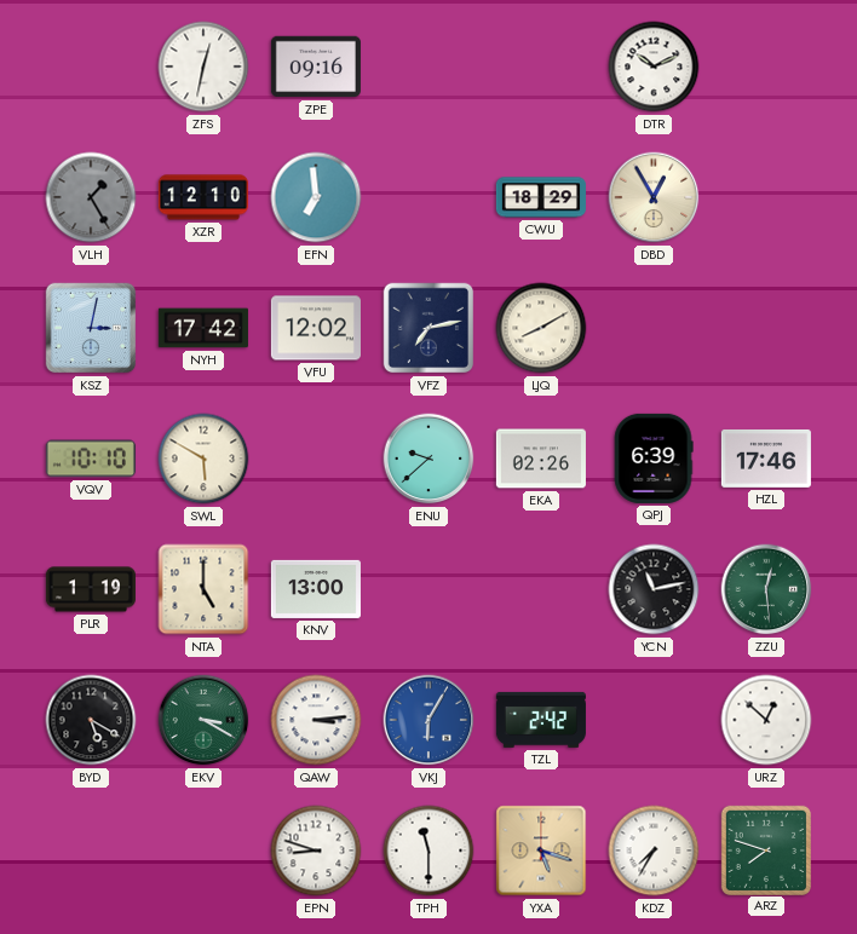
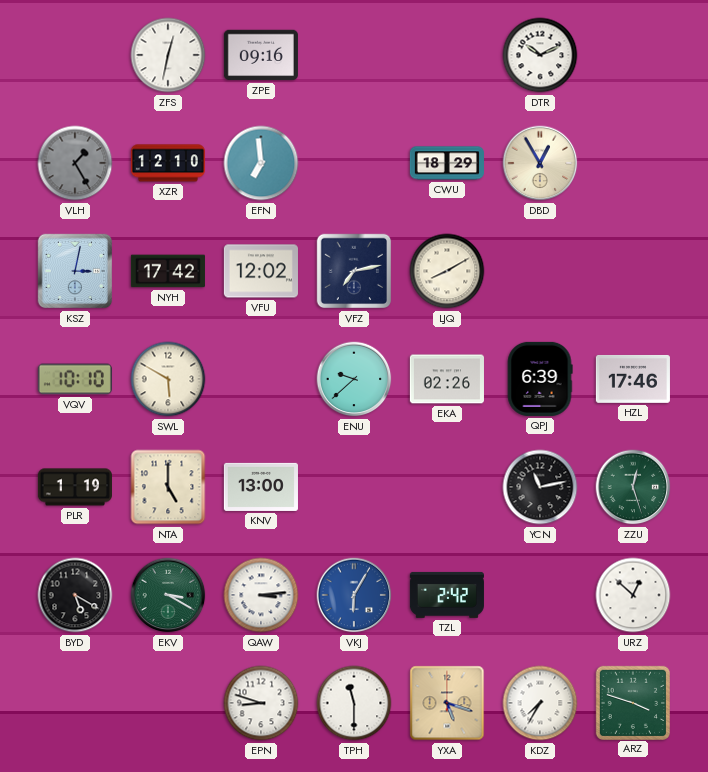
ZZU: 12:29 -> 12:27
ARZ: 7:48 -> 3:48
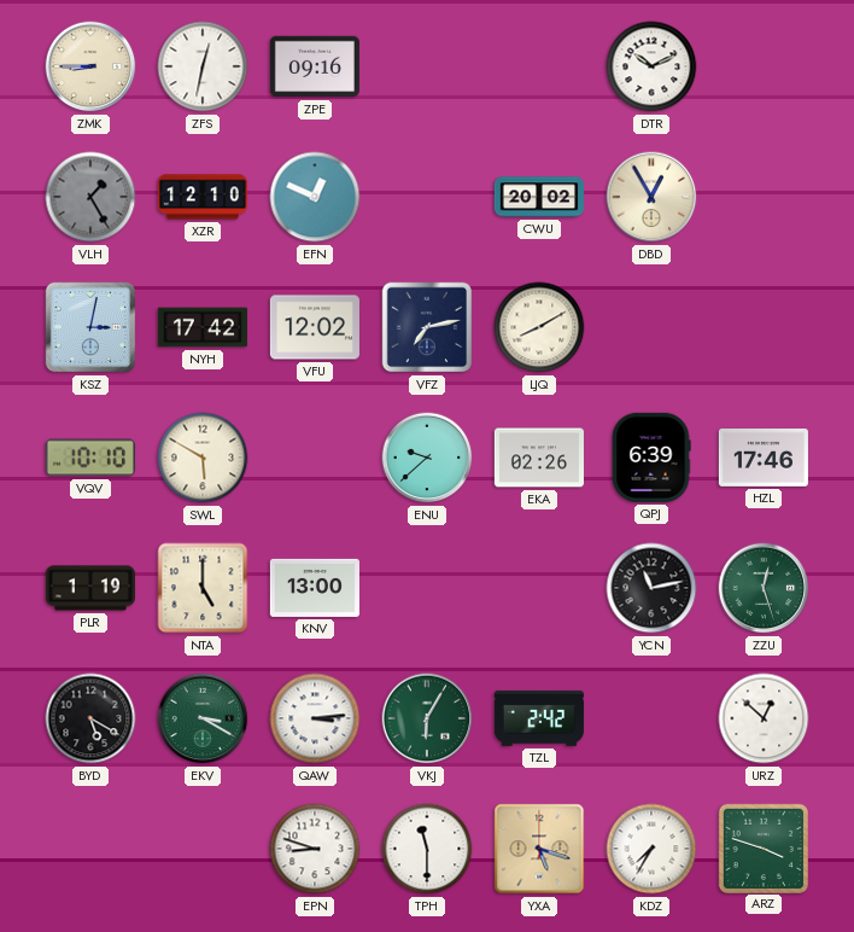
ZMK: none -> 8:45
EFN: 6:59 -> 12:49
CWU: 18:29 -> 20:02
VKJ dial: blue -> green
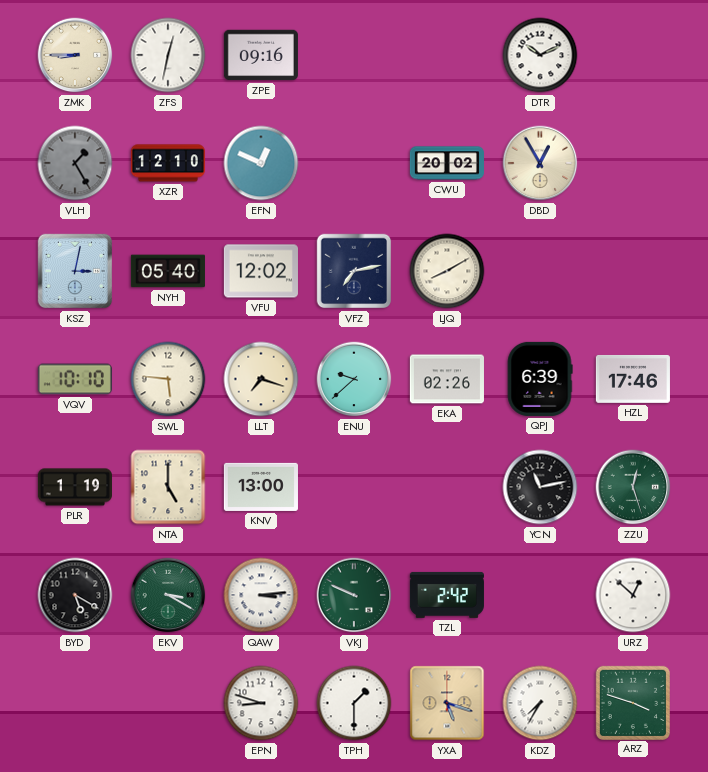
NYH: 17:42 -> 05:40
SWL: 5:50 -> 5:46
LLT: none -> 7:18
VKJ: 6:05 -> 9:49
TPH: 11:30 -> 1:30
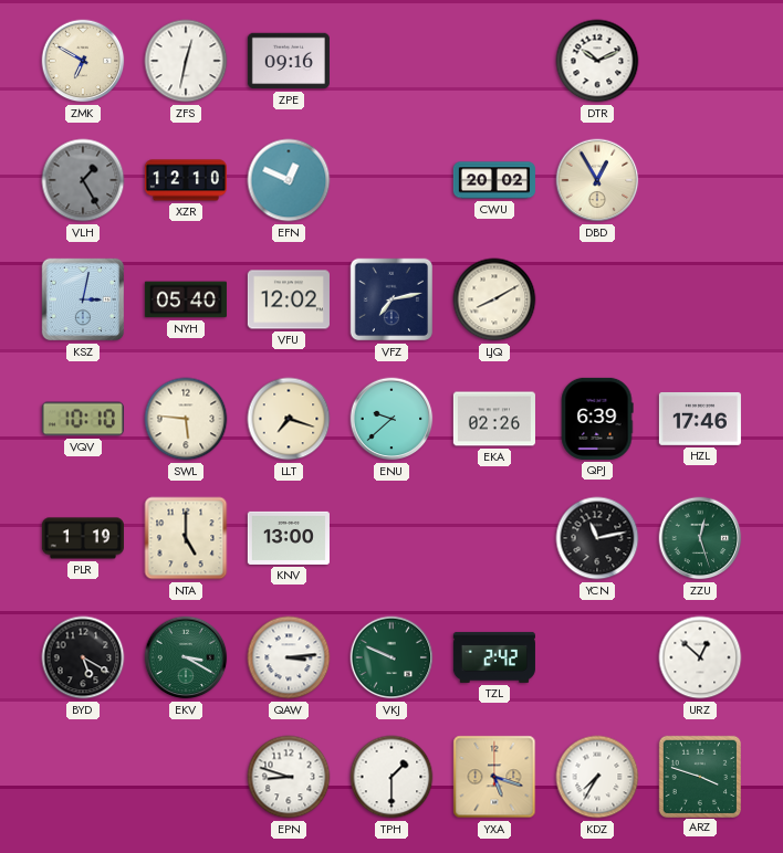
ZMK: 8:45 -> 6:50
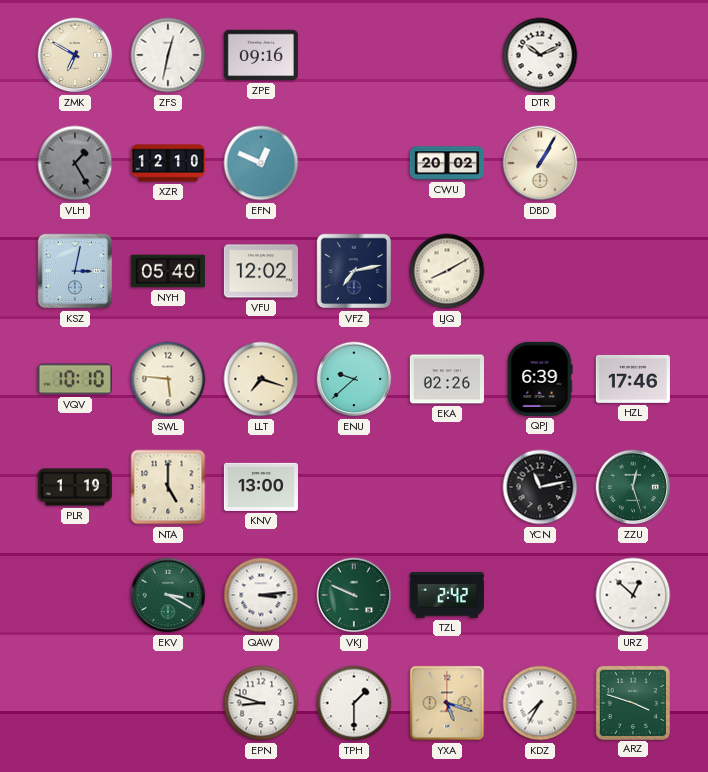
DBD: 12:55 -> 1:05
BYD: 5:20 -> none
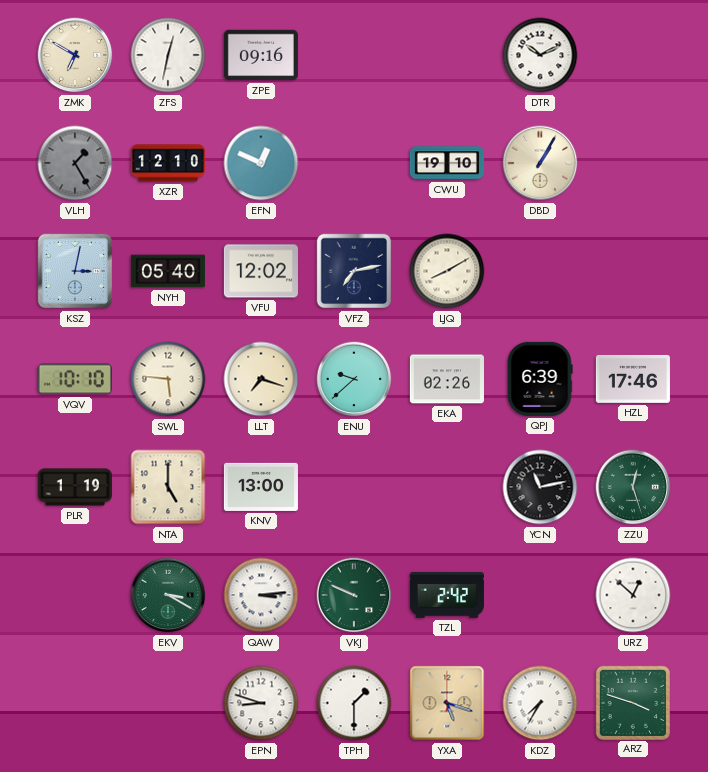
CWU: 20:02 -> 19:10
